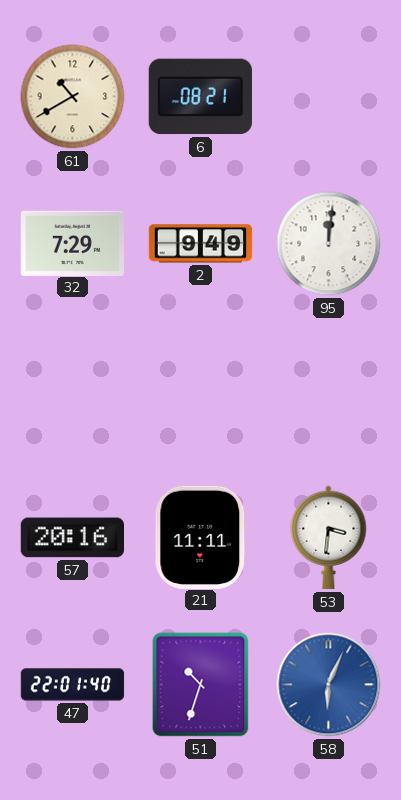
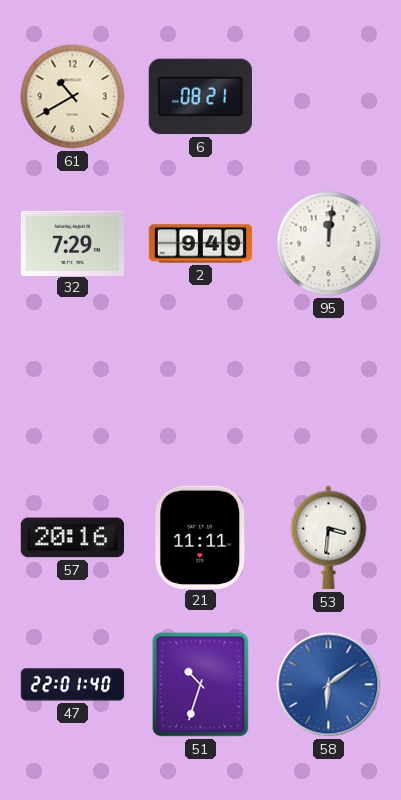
58: 6:04 -> 6:09
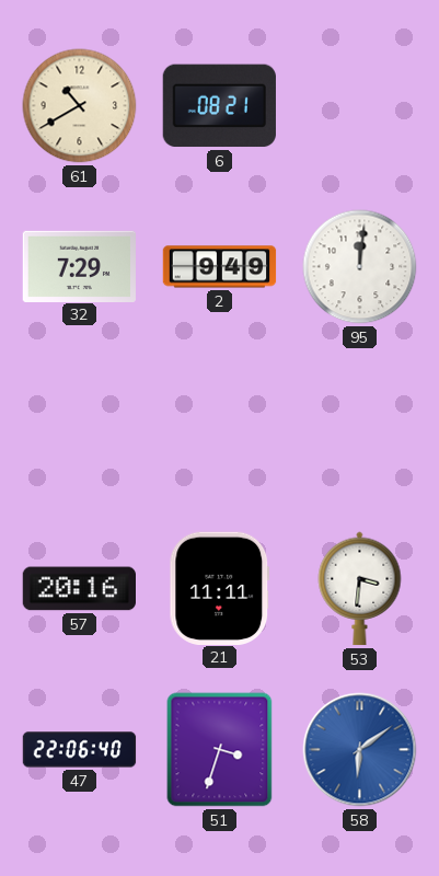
47: 22:01 -> 22:06
51: 10:33 -> 3:33
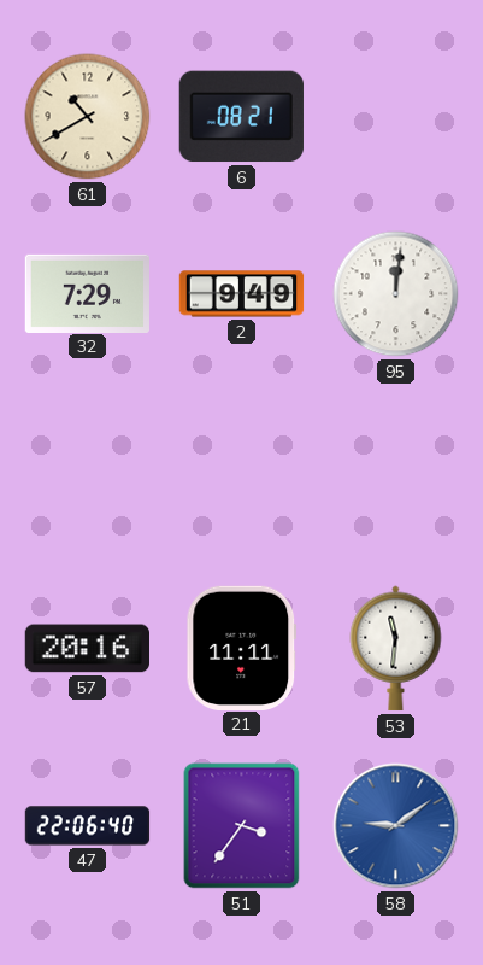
53: 3:31 -> 11:31
51: 3:33 -> 3:36
58: 6:09 -> 9:09
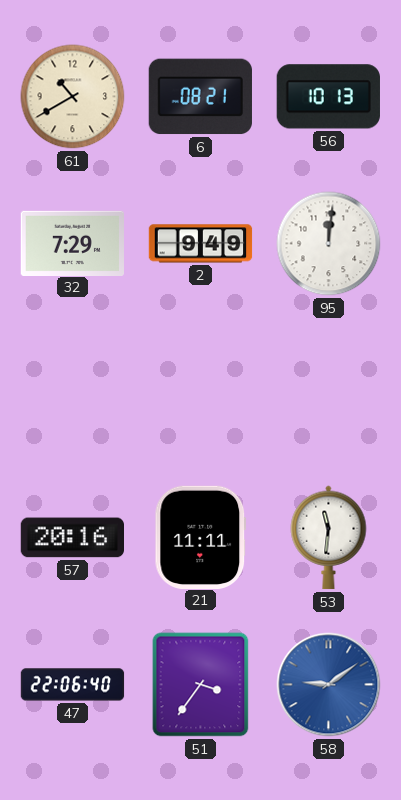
56: none -> 10:13
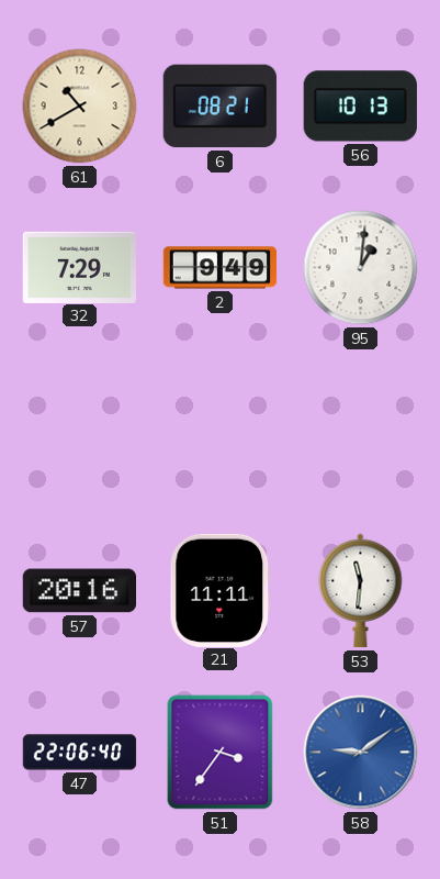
95: 12:01 -> 1:01
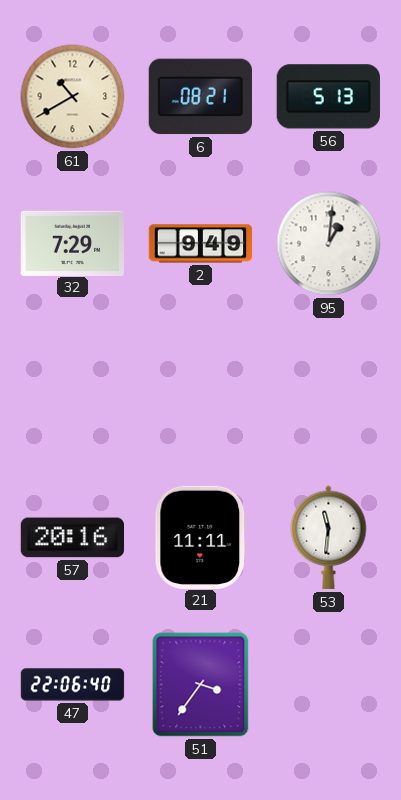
56: 10:13 -> 5:13
58: 9:09 -> none
